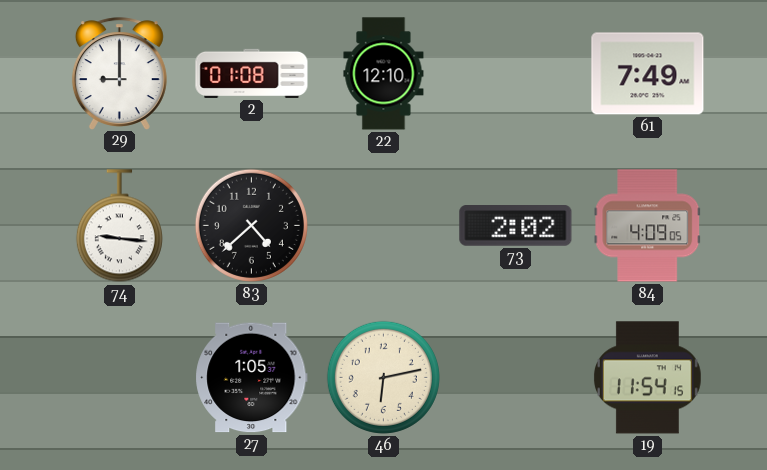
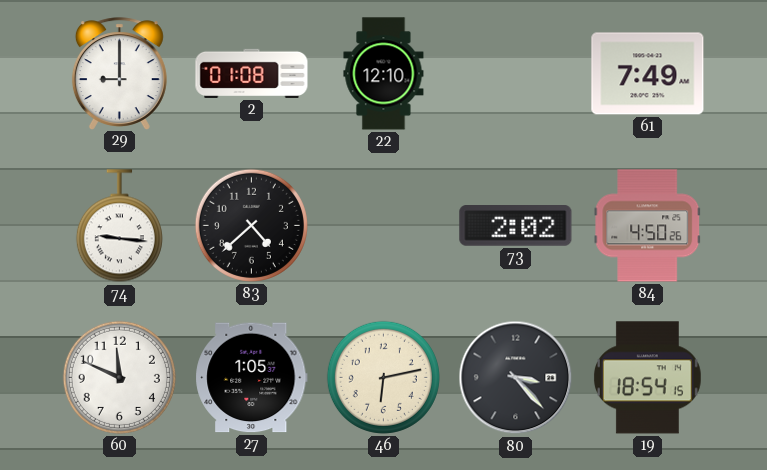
84: 4:09 -> 4:50
60: none -> 11:49
80: none -> 3:23
19: 11:54 -> 18:54
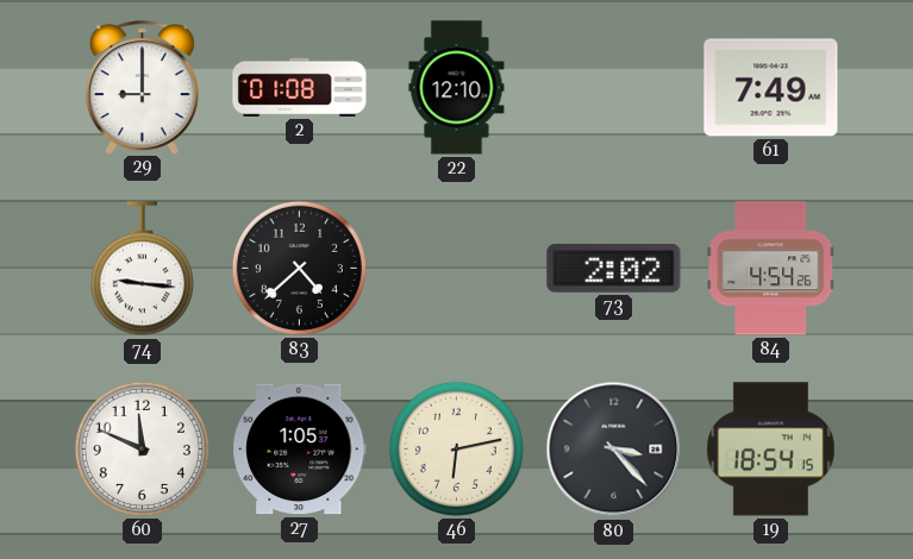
84: 4:50 -> 4:54
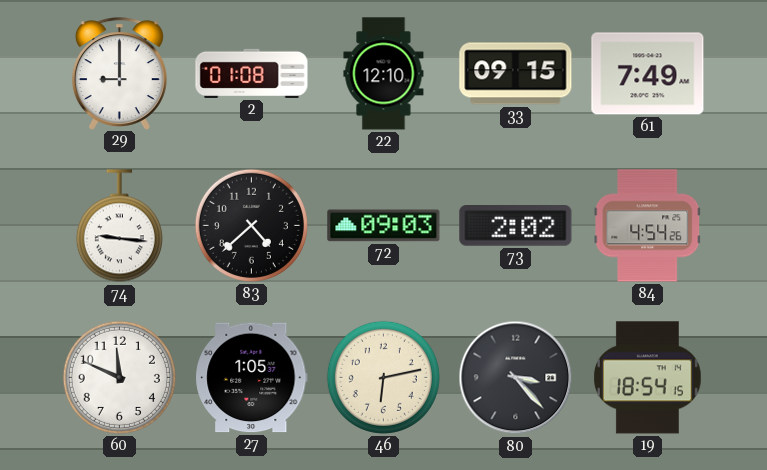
33: none -> 09:15
72: none -> 09:03
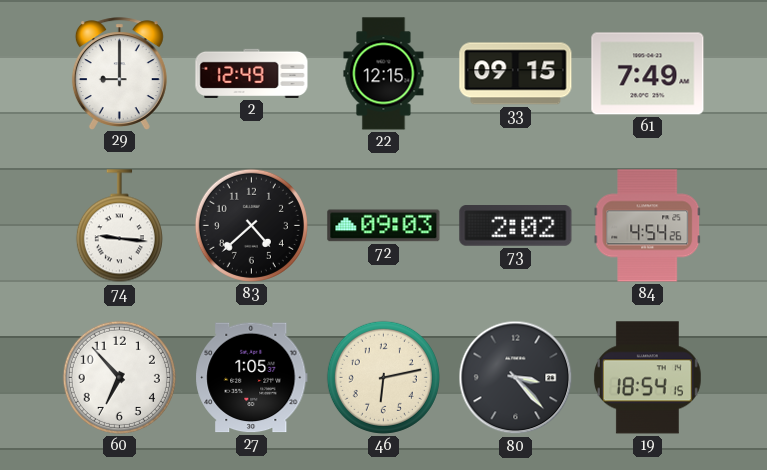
2: 01:08 -> 12:49
22: 12:10 -> 12:15
60: 11:49 -> 6:53
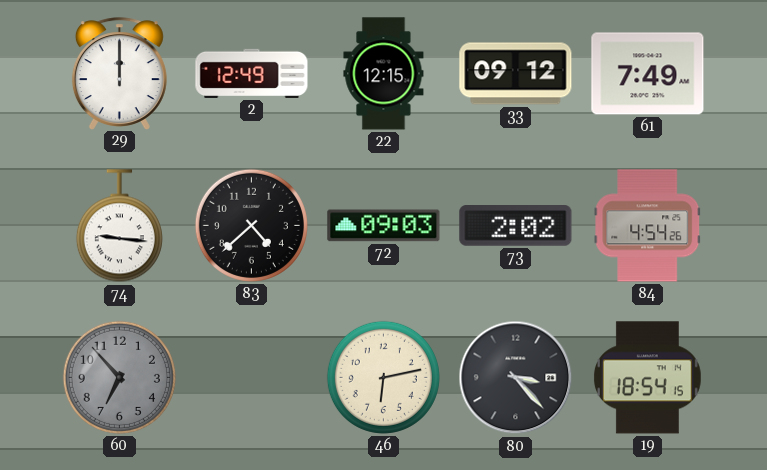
29: 9:00 -> 12:00
33: 09:15 -> 09:12
60 dial: white -> grey
27: 1:05 -> none
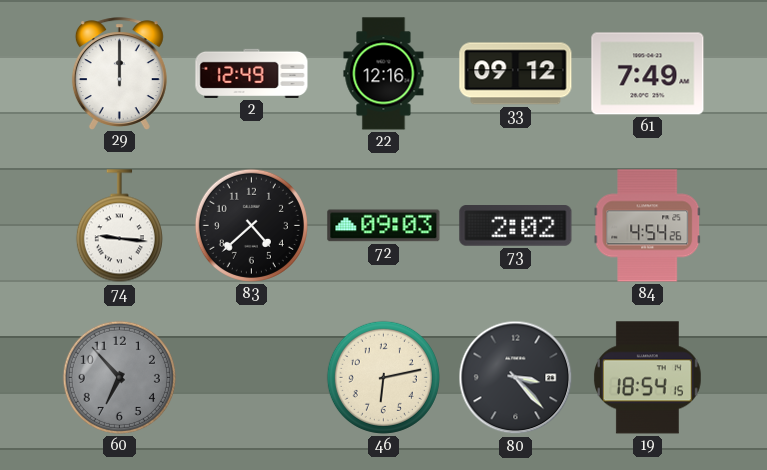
22: 12:15 -> 12:16
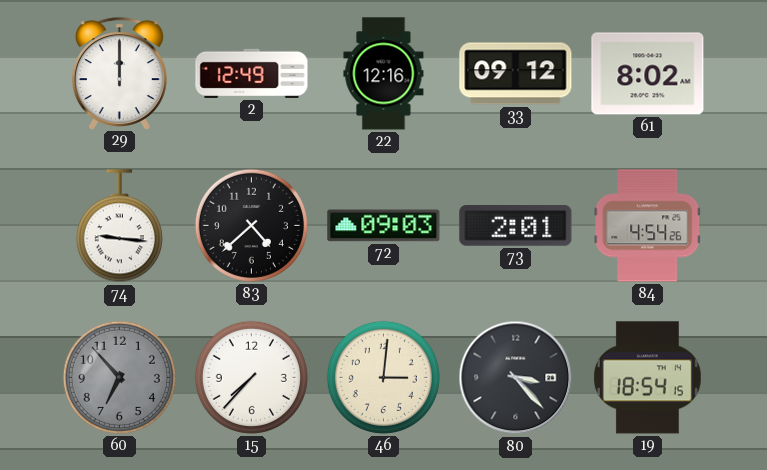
61: 7:49 -> 8:02
73: 2:02 -> 2:01
15: none -> 7:37
46: 6:13 -> 3:01
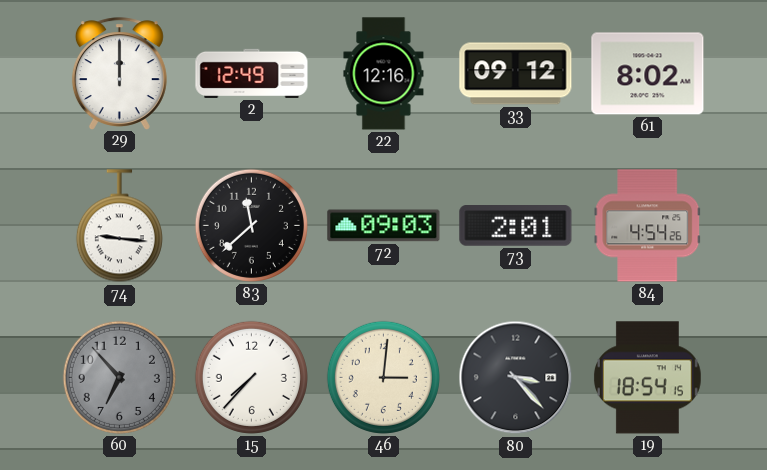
83: 4:38 -> 11:38
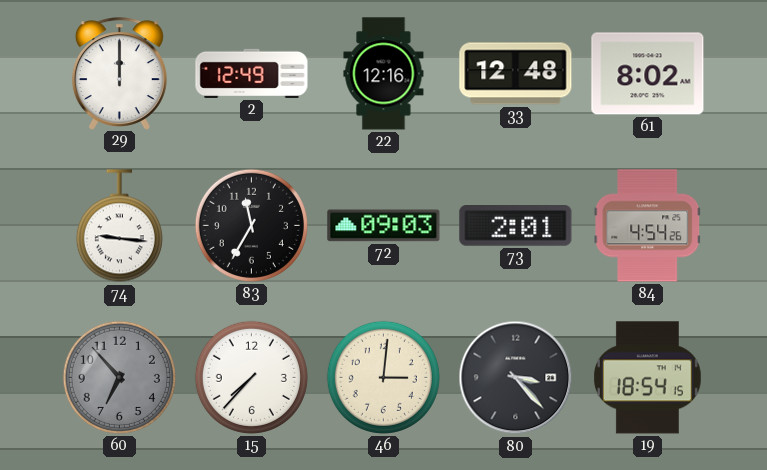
33: 09:12 -> 12:48
83: 11:38 -> 11:35
